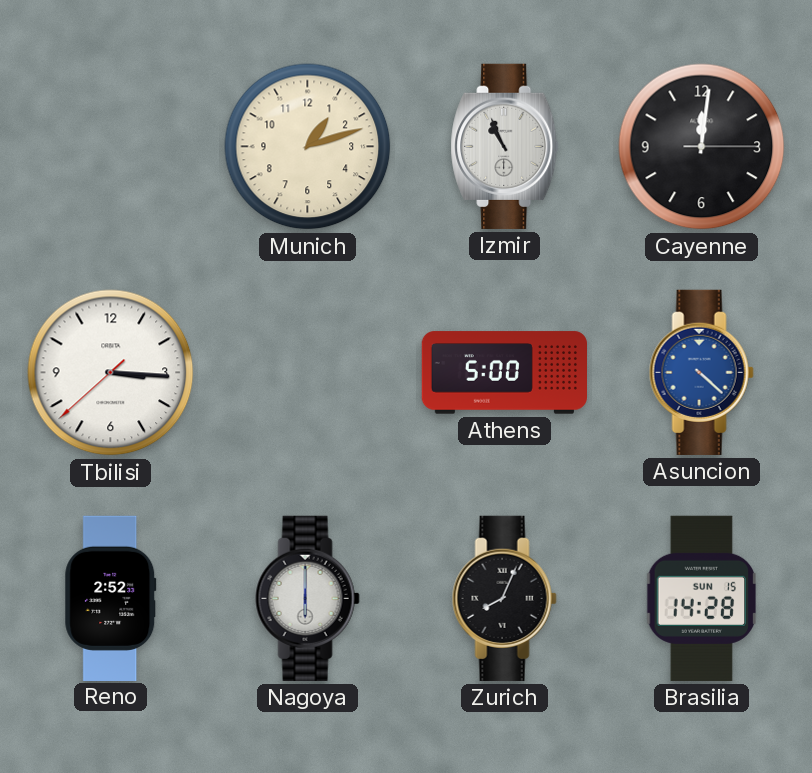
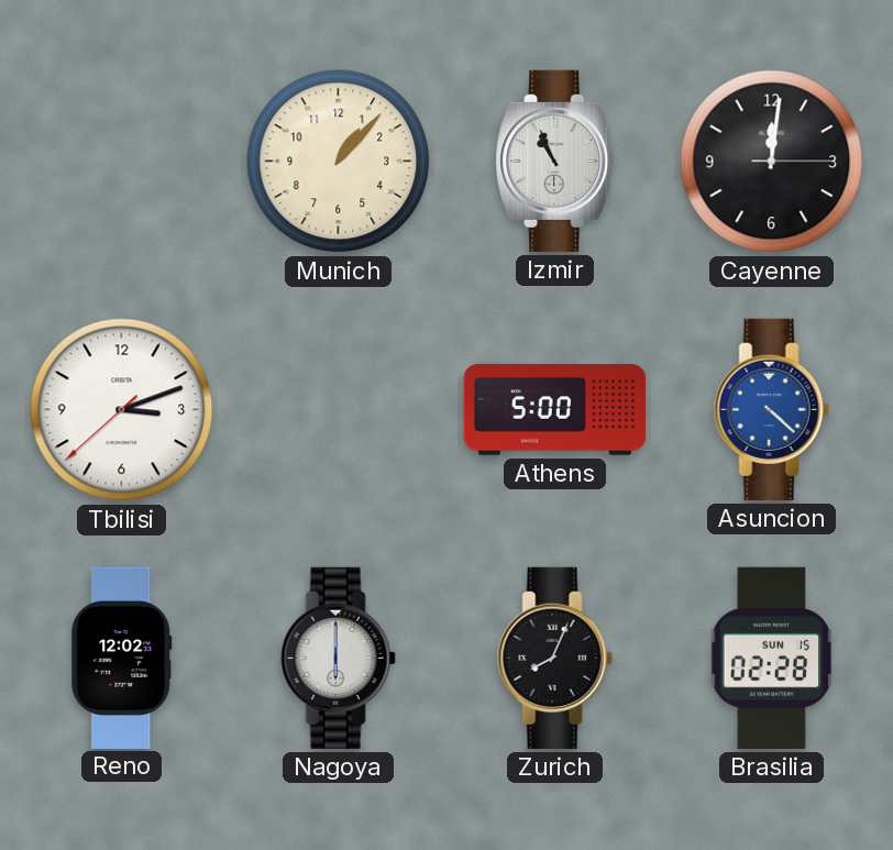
Munich: 1:12 -> 1:07
Tbilisi: 3:15 -> 3:11
Reno: 2:52 -> 12:02
Brasilia: 14:28 -> 02:28
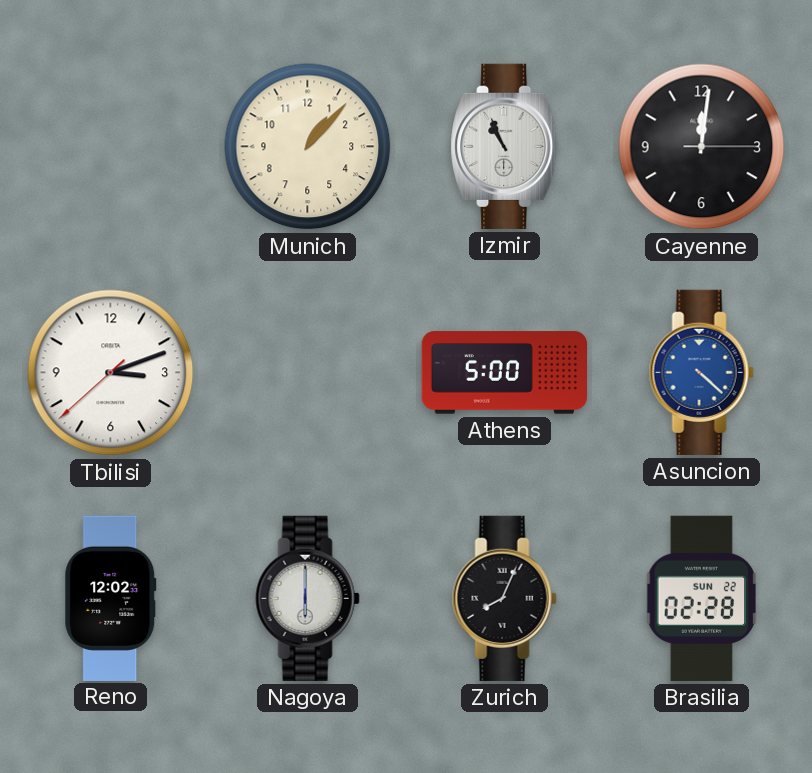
Brasilia date: SUN 15 -> SUN 22
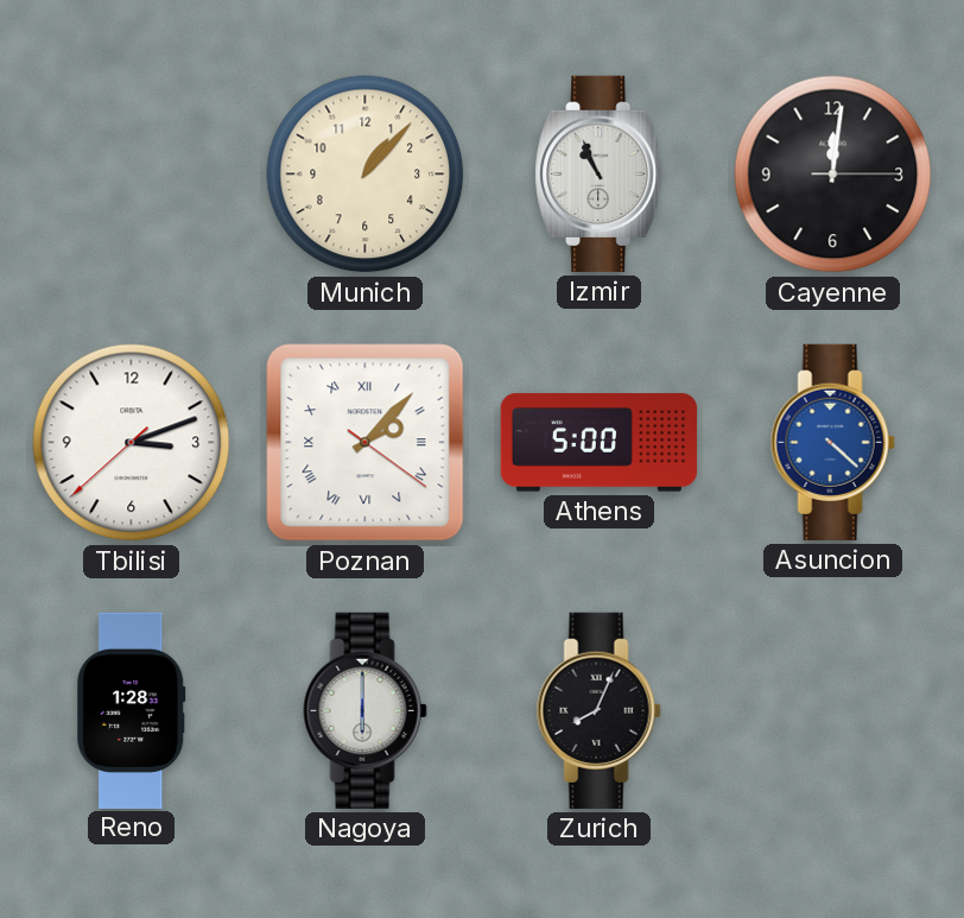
Poznan: none -> 2:07
Reno: 12:02 -> 1:28
Brasilia: 02:28 -> none
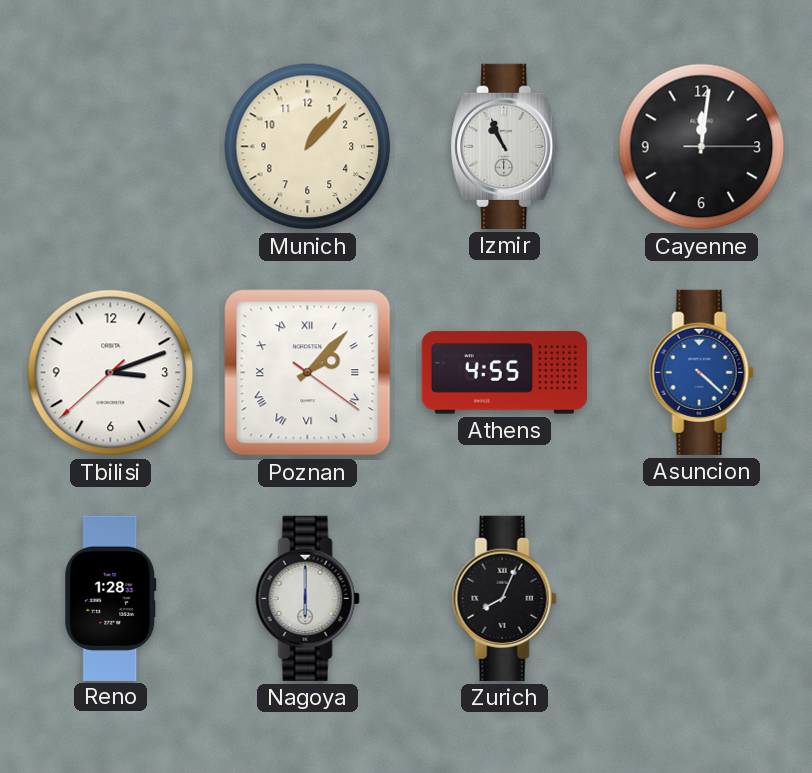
Athens: 5:00 -> 4:55
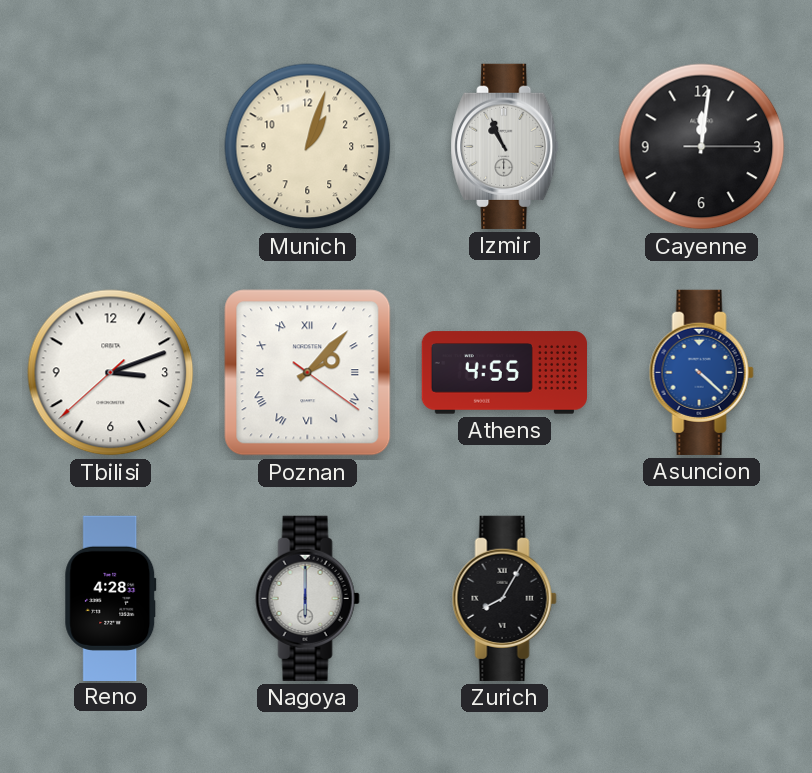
Munich: 1:07 -> 1:03
Reno: 1:28 -> 4:28
Zurich: 8:04 -> 8:05
